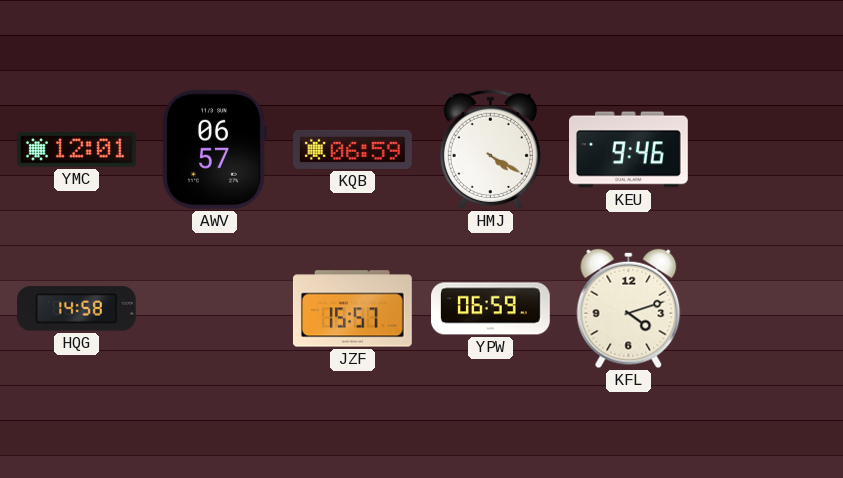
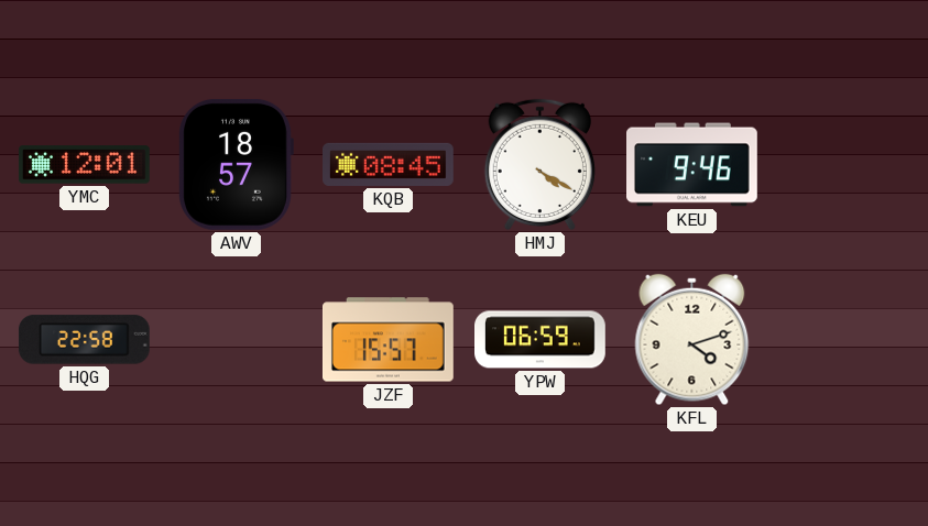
AWV: 06:57 -> 18:57
KQB: 06:59 -> 08:45
HQG: 14:58 -> 22:58
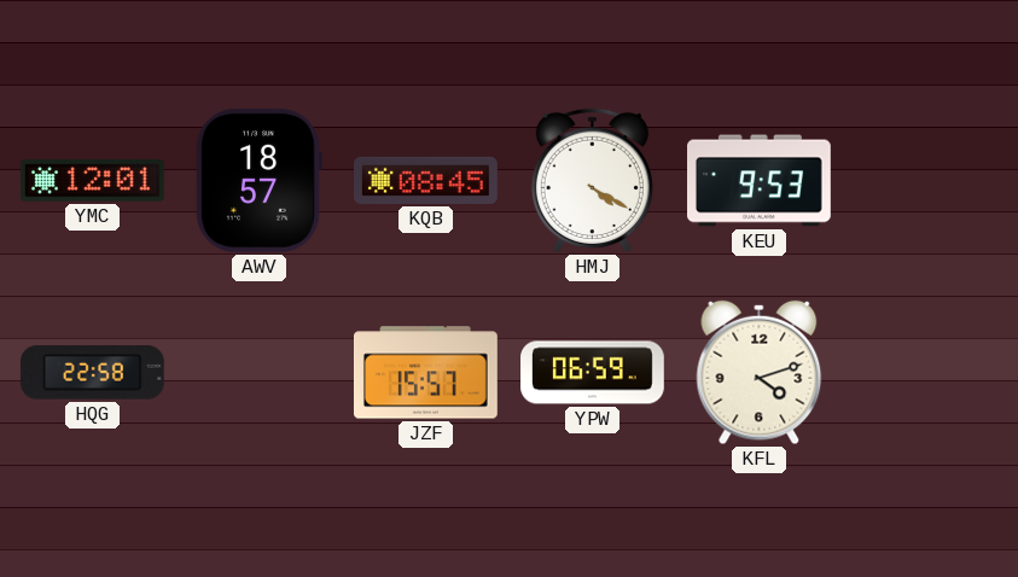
KEU: 9:46 -> 9:53
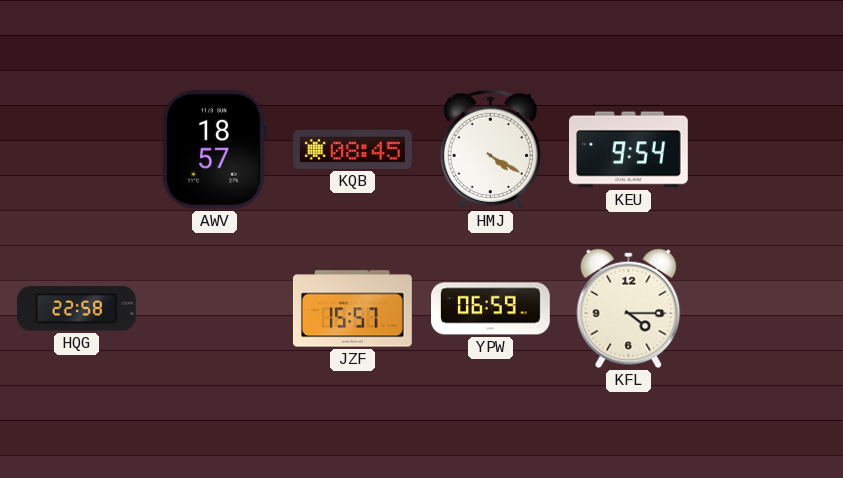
YMC: 12:01 -> none
KEU: 9:53 -> 9:54
KFL: 4:12 -> 4:15
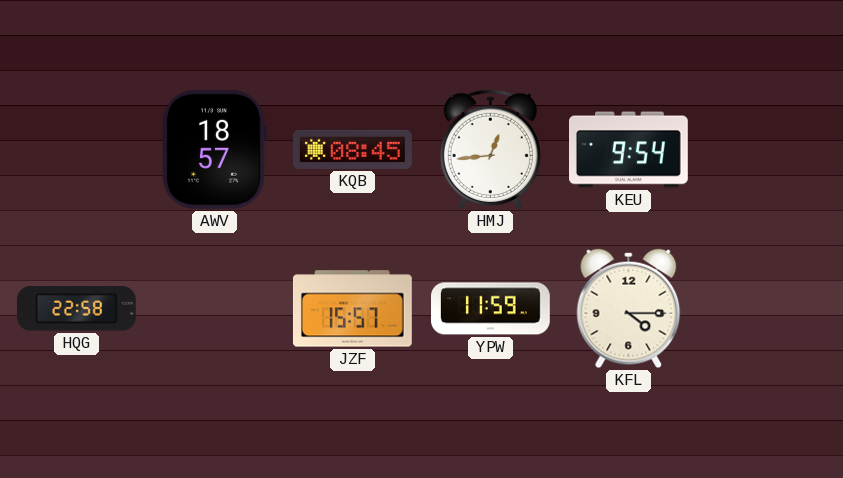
HMJ: 4:20 -> 12:44
YPW: 06:59 -> 11:59
